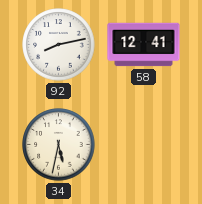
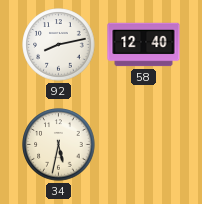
58: 12:41 -> 12:40
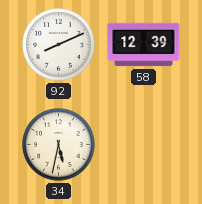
92: 8:13 -> 8:11
58: 12:40 -> 12:39
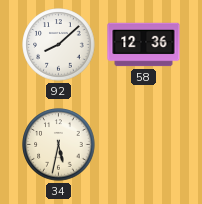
92: 8:11 -> 8:08
58: 12:39 -> 12:36
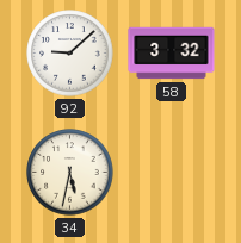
92: 8:08 -> 9:08
58: 12:36 -> 3:32
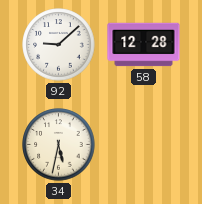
58: 3:32 -> 12:28
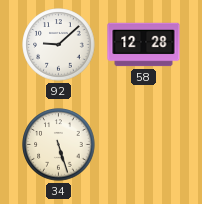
34: 5:32 -> 5:27
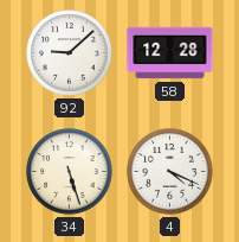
4: none -> 4:19
